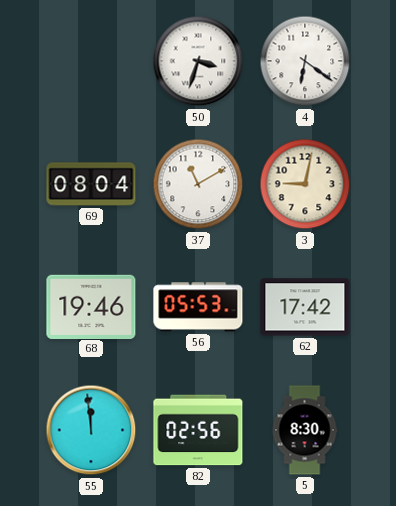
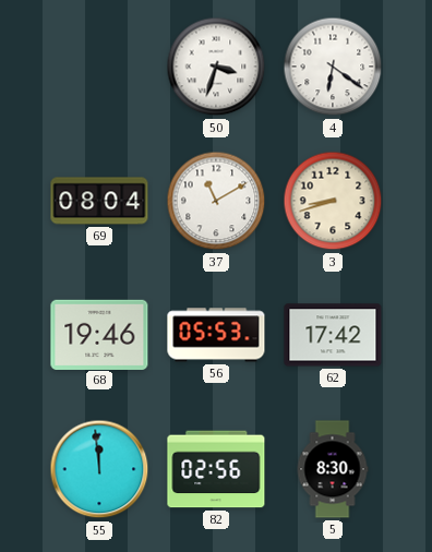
3: 9:02 -> 8:42
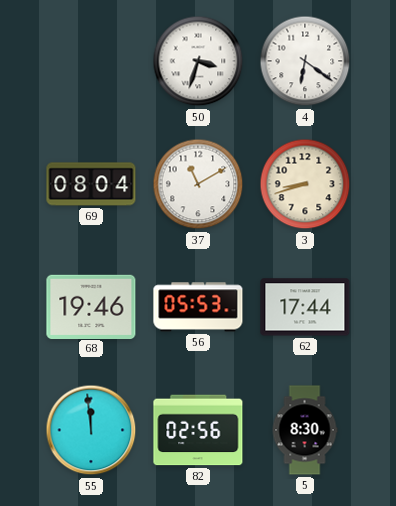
62: 17:42 -> 17:44
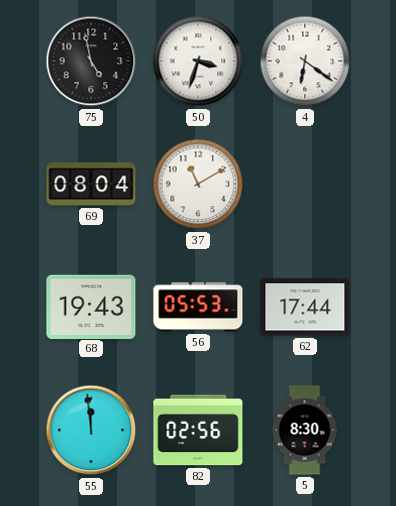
75: none -> 4:58
3: 8:42 -> none
68: 19:46 -> 19:43
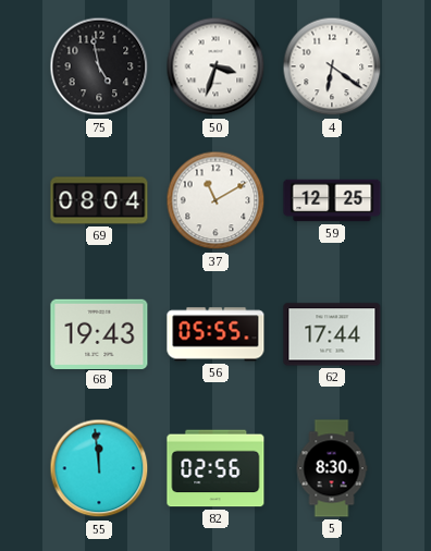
59: none -> 12:25
56: 05:53 -> 05:55
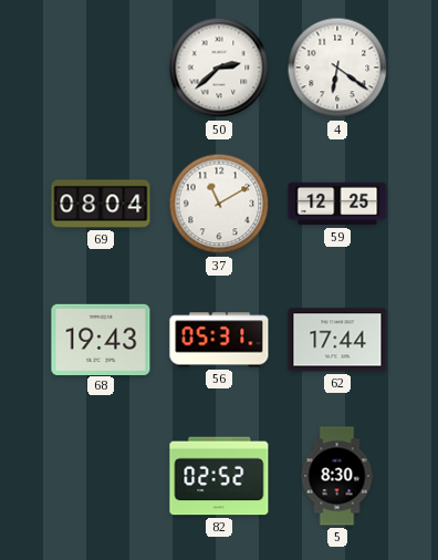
75: 4:58 -> none
50: 3:33 -> 2:38
56: 05:55 -> 05:31
55: 11:59 -> none
82: 02:56 -> 02:52
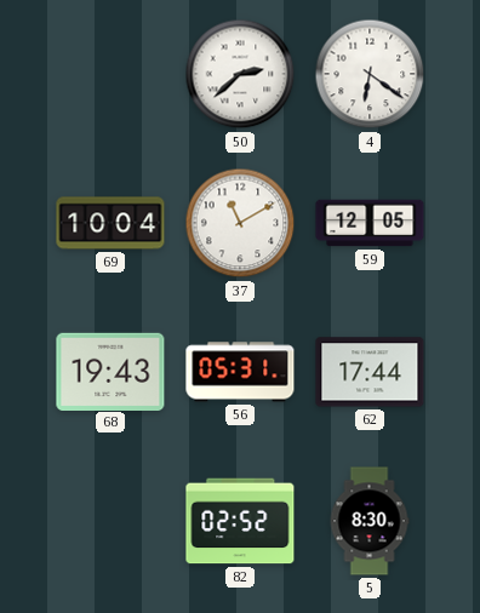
69: 08:04 -> 10:04
59: 12:25 -> 12:05
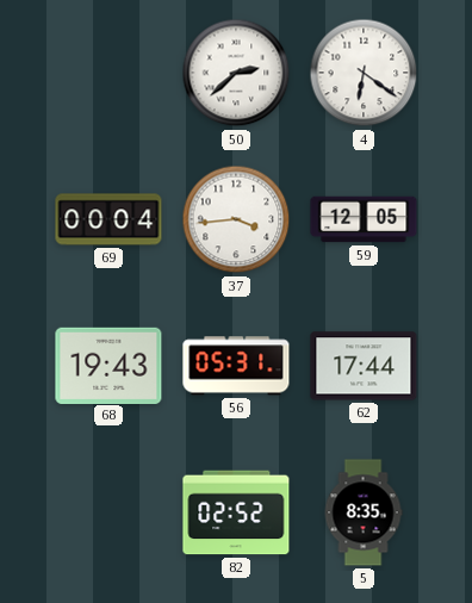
69: 10:04 -> 00:04
37: 11:10 -> 3:44
5: 8:30 -> 8:35
